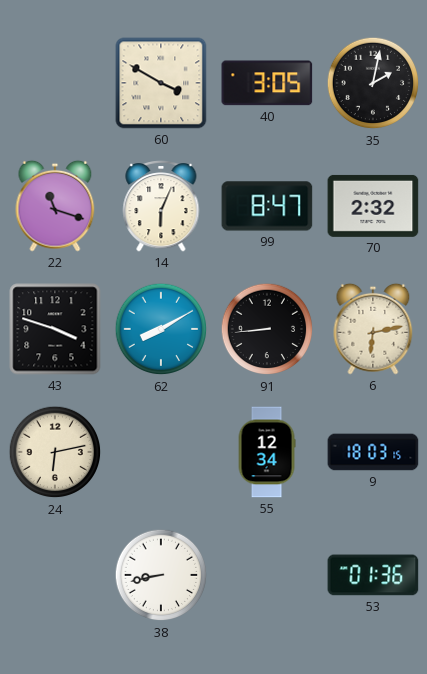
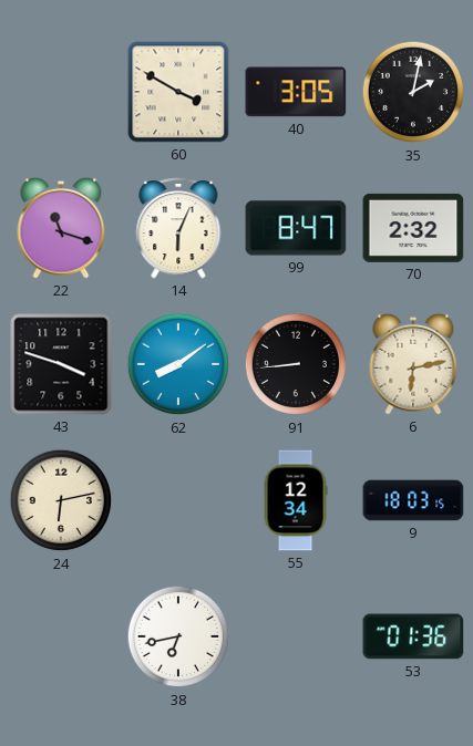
62: 8:10 -> 8:09
38: 8:43 -> 6:43
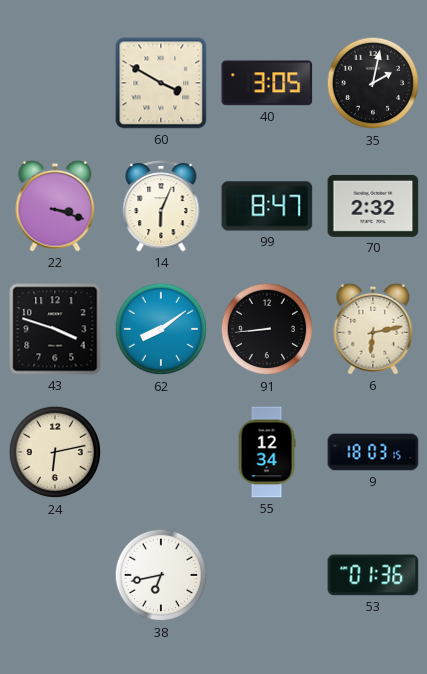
22: 11:18 -> 3:18
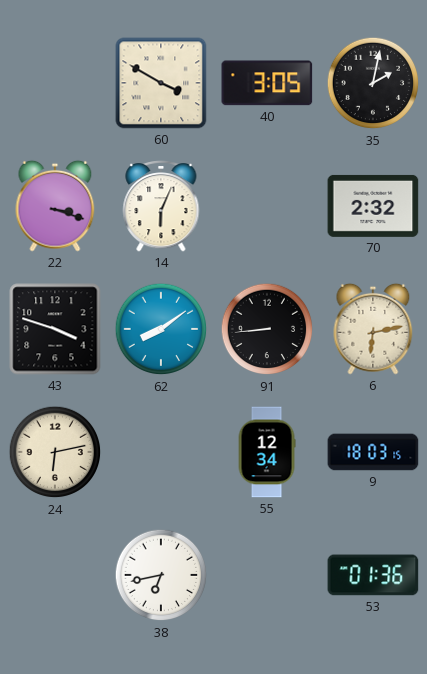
99: 8:47 -> none
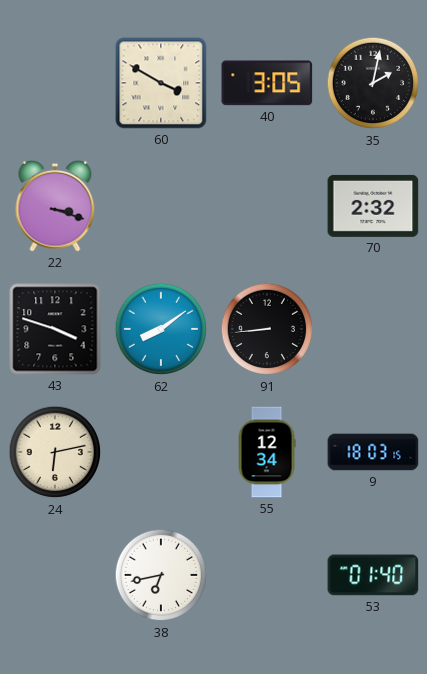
14: 6:04 -> none
6: 6:13 -> none
53: 01:36 -> 01:40
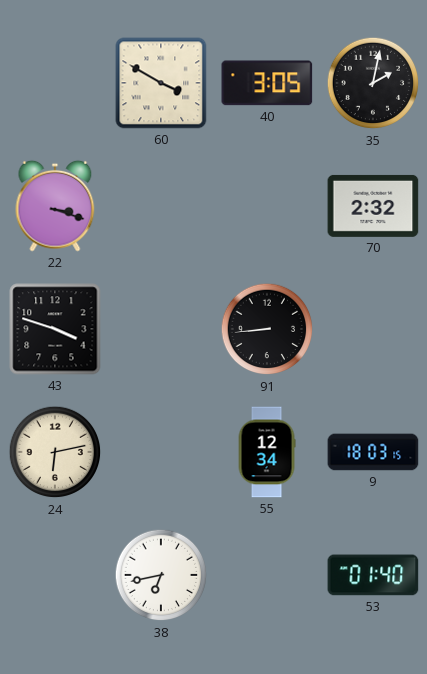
62: 8:09 -> none
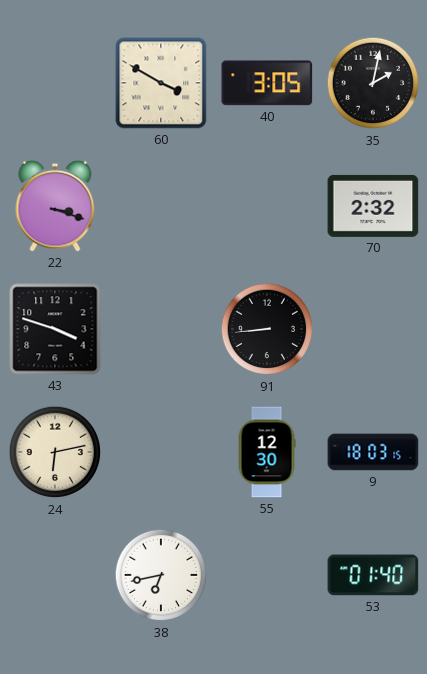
55: 12:34 -> 12:30
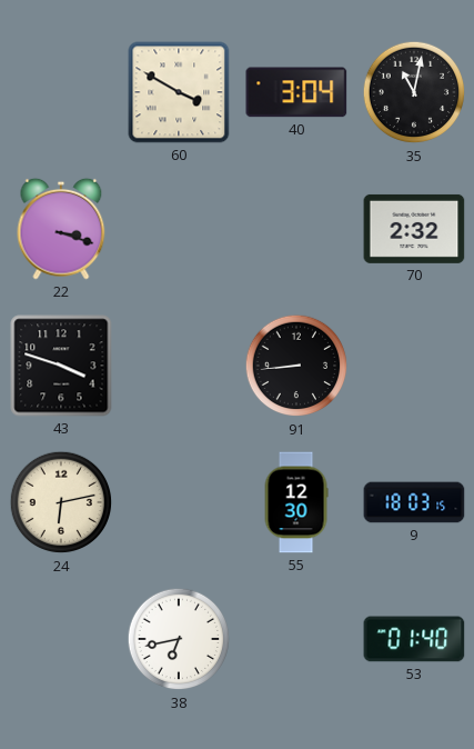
40: 3:05 -> 3:04
35: 2:02 -> 11:02
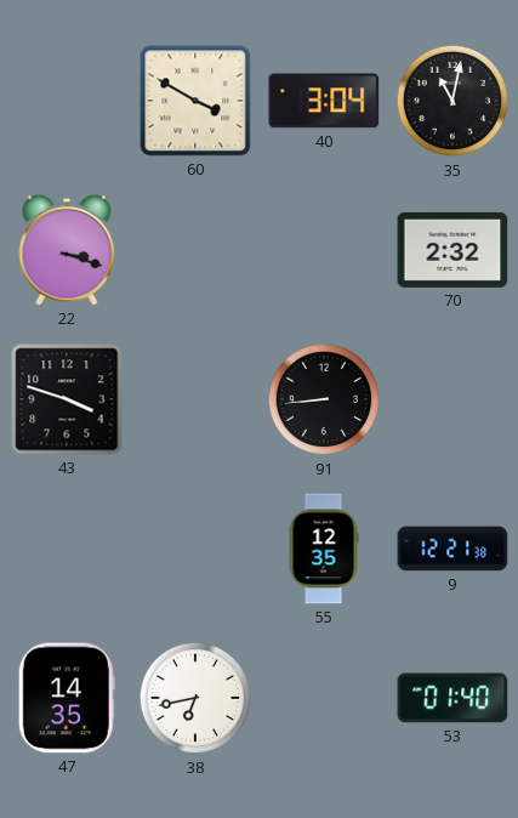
24: 6:13 -> none
55: 12:30 -> 12:35
9: 18:03 -> 12:21
47: none -> 14:35
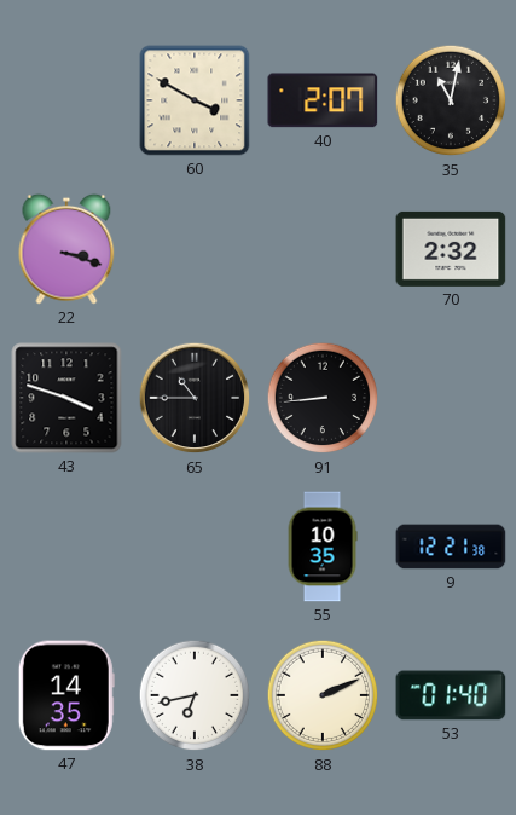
40: 3:04 -> 2:07
65: none -> 10:45
55: 12:35 -> 10:35
88: none -> 2:11
